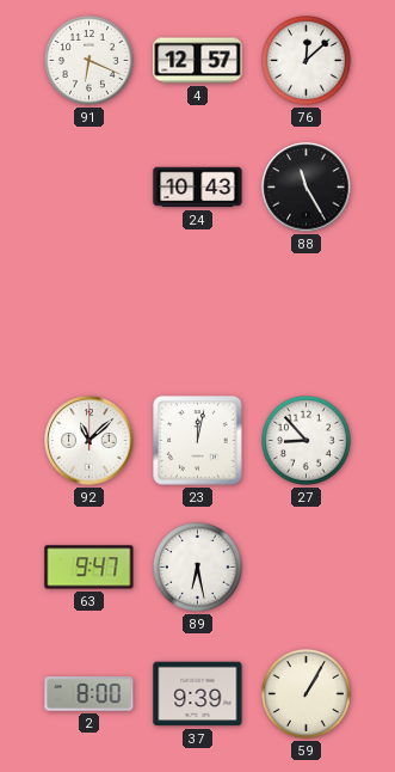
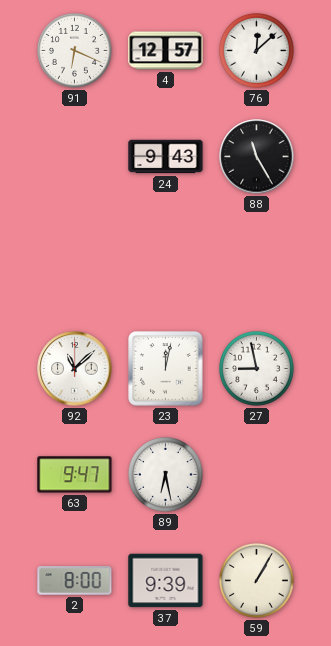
24: 10:43 -> 9:43
27: 8:53 -> 8:58
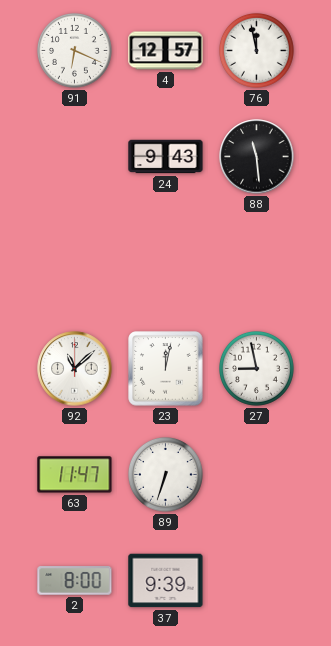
76: 12:08 -> 11:58
88: 11:25 -> 11:29
63: 9:47 -> 11:47
89: 6:28 -> 6:33
59: 1:05 -> none
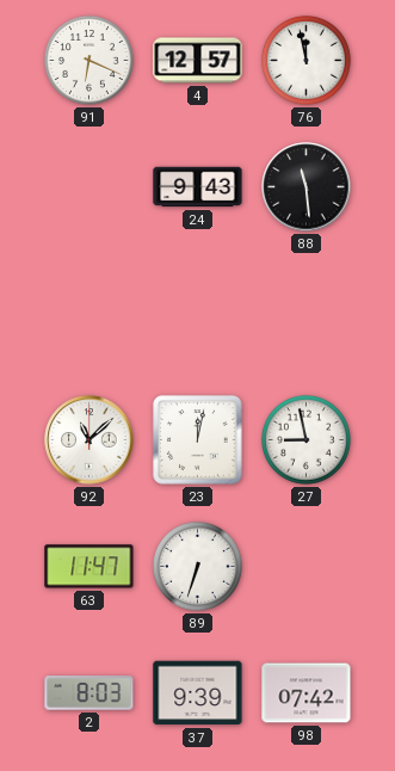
2: 8:00 -> 8:03
98: none -> 07:42
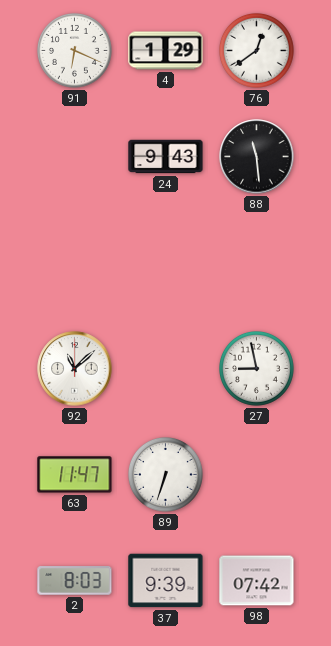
4: 12:57 -> 1:29
76: 11:58 -> 12:39
23: 12:02 -> none
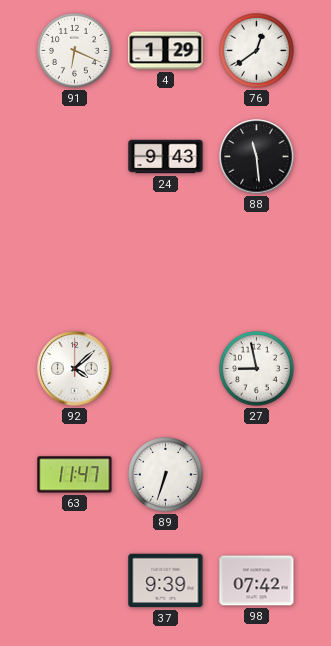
92: 11:08 -> 4:08
2: 8:03 -> none
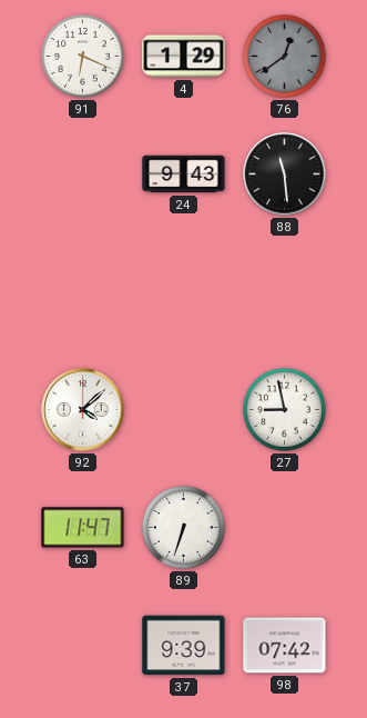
76 dial: white -> grey
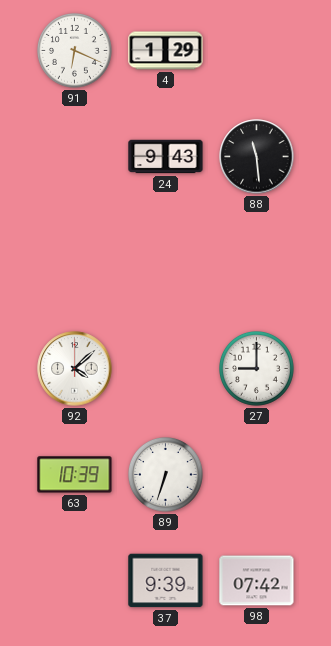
76: 12:39 -> none
27: 8:58 -> 9:00
63: 11:47 -> 10:39
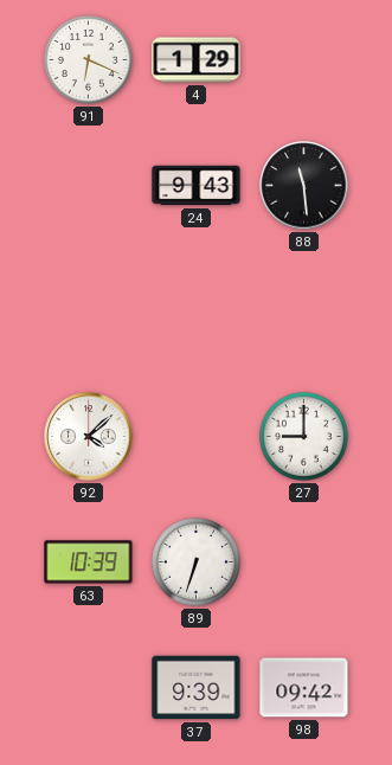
98: 07:42 -> 09:42
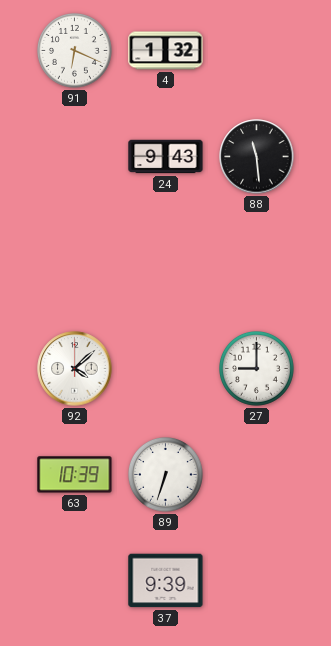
4: 1:29 -> 1:32
98: 09:42 -> none
